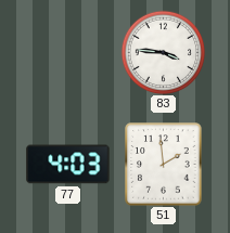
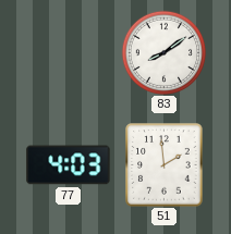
83: 3:46 -> 8:09
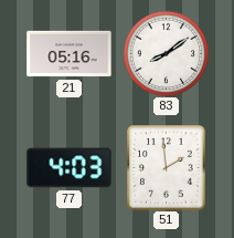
21: none -> 05:16
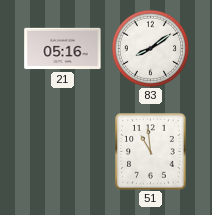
77: 4:03 -> none
51: 1:59 -> 10:59
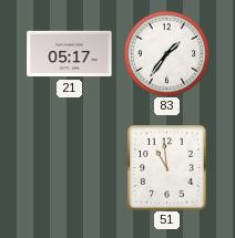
21: 05:16 -> 05:17
83: 8:09 -> 1:36
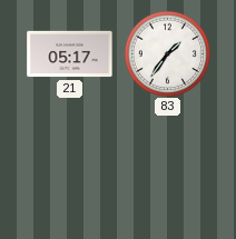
51: 10:59 -> none
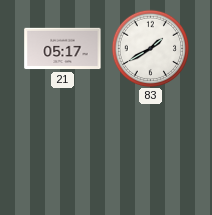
83: 1:36 -> 1:40
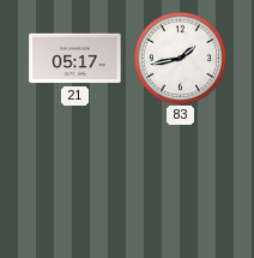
83: 1:40 -> 1:43
